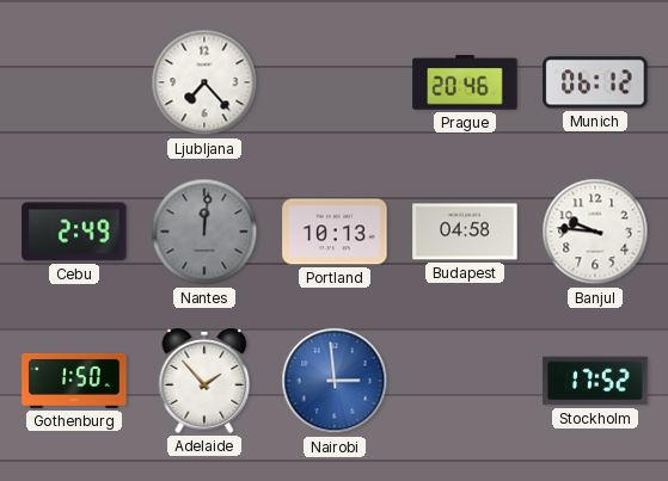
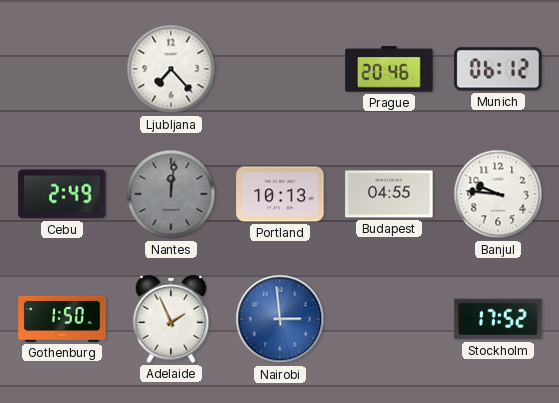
Budapest: 04:58 -> 04:55
Adelaide: 1:53 -> 1:56
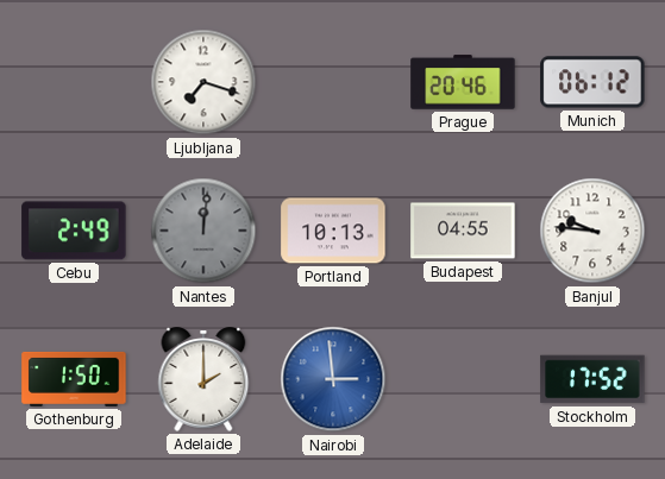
Ljubljana: 7:23 -> 7:18
Adelaide: 1:56 -> 2:00
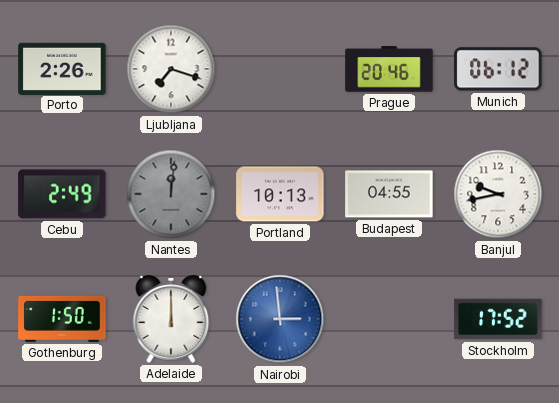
Porto: none -> 2:26
Banjul: 9:46 -> 9:43
Adelaide: 2:00 -> 12:00
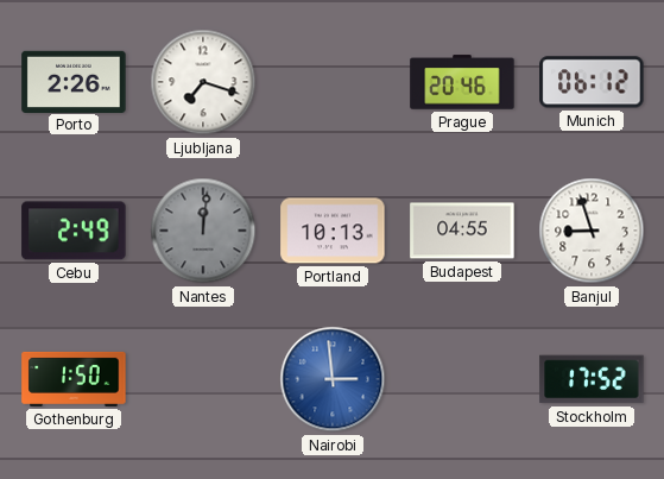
Banjul: 9:43 -> 8:57
Adelaide: 12:00 -> none
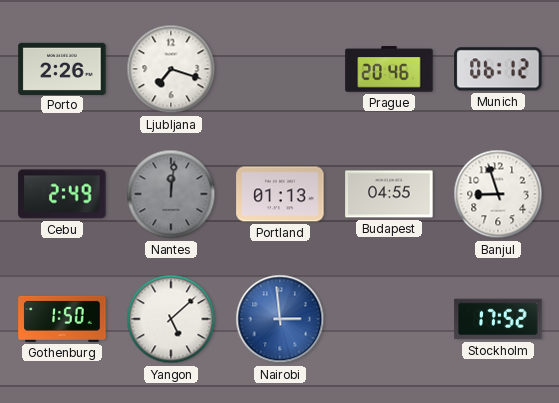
Portland: 10:13 -> 01:13
Yangon: none -> 5:08
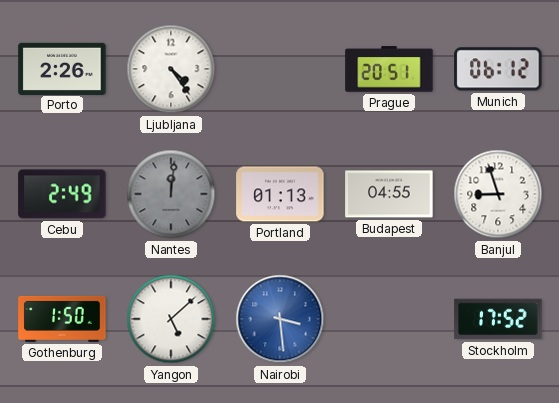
Ljubljana: 7:18 -> 4:24
Prague: 20:46 -> 20:51
Nairobi: 2:59 -> 3:29
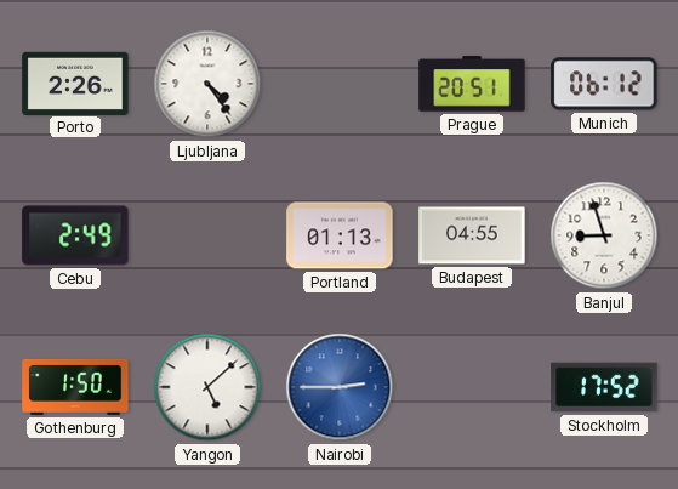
Nantes: 12:01 -> none
Nairobi: 3:29 -> 2:45
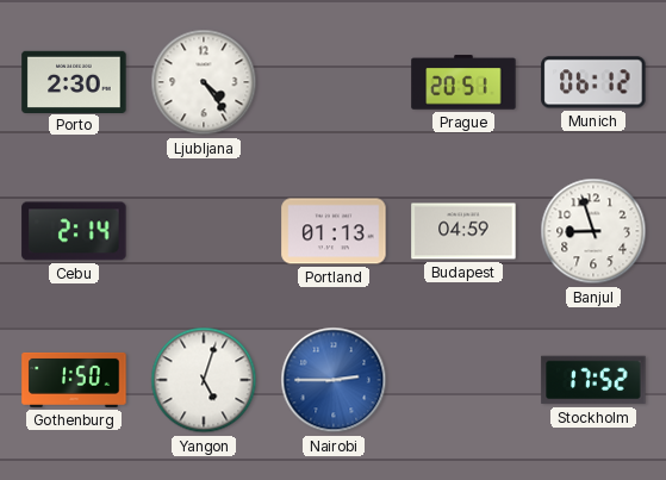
Porto: 2:26 -> 2:30
Cebu: 2:49 -> 2:14
Budapest: 04:55 -> 04:59
Yangon: 5:08 -> 5:03
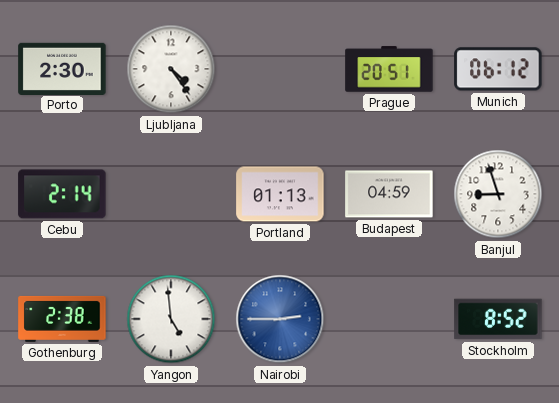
Gothenburg: 1:50 -> 2:38
Yangon: 5:03 -> 4:59
Stockholm: 17:52 -> 8:52
